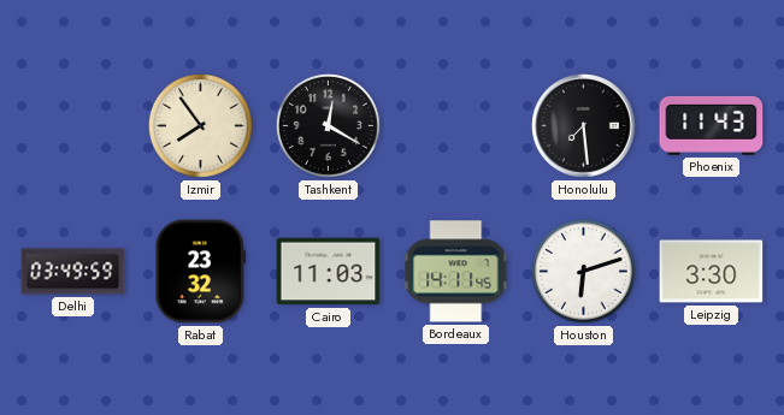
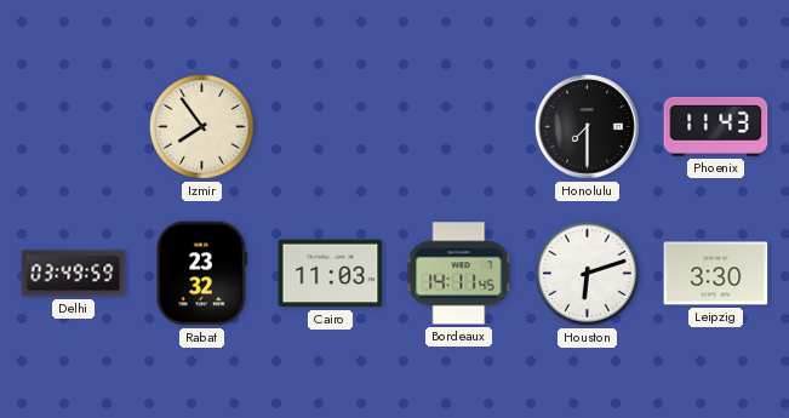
Tashkent: 12:20 -> none
Honolulu: 7:29 -> 7:30
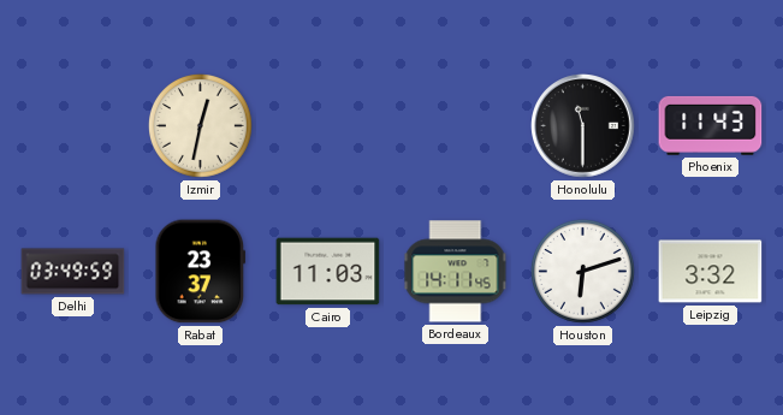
Izmir: 7:54 -> 12:32
Honolulu: 7:30 -> 11:30
Rabat: 23:32 -> 23:37
Leipzig: 3:30 -> 3:32
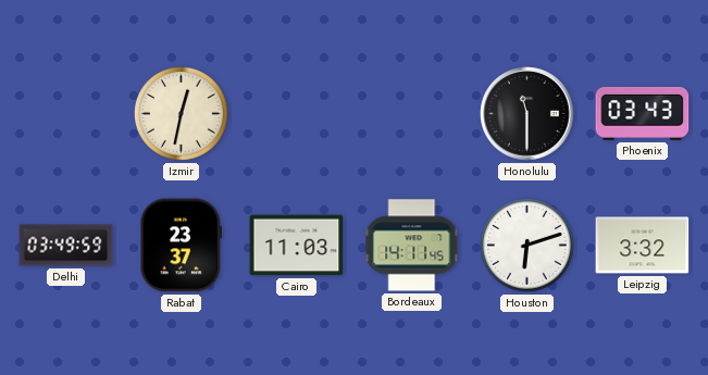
Phoenix: 11:43 -> 03:43
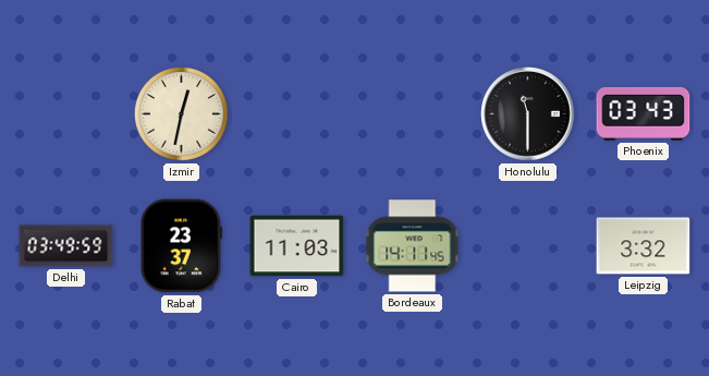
Houston: 6:12 -> none
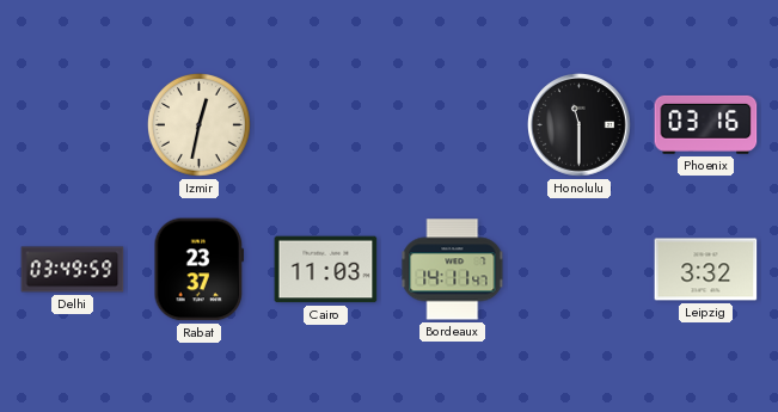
Phoenix: 03:43 -> 03:16
Bordeaux: 14:11:45 -> 14:11:47
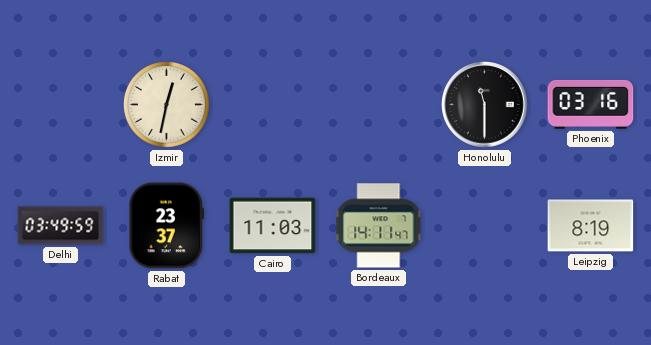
Leipzig: 3:32 -> 8:19
